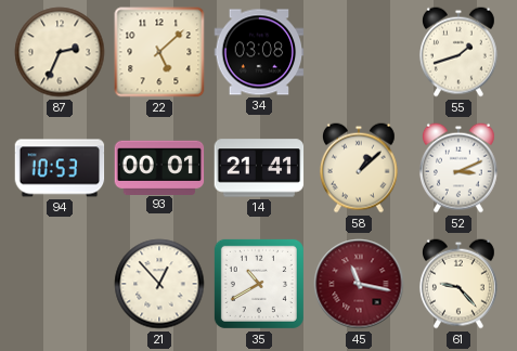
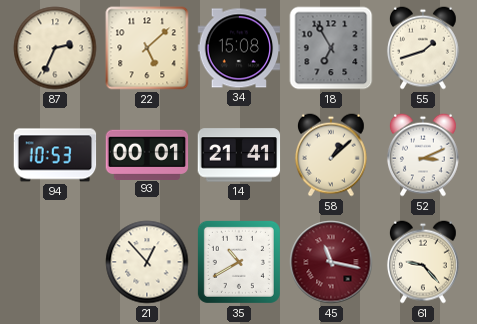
34: 03:08 -> 15:08
18: none -> 6:55
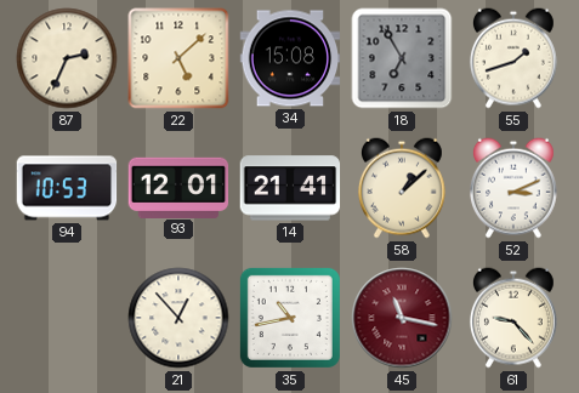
93: 00:01 -> 12:01
35: 10:40 -> 10:43
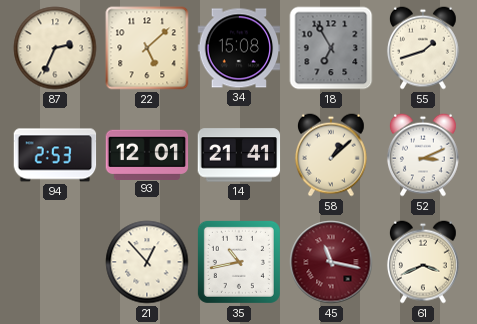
94: 10:53 -> 2:53
61: 9:23 -> 3:41
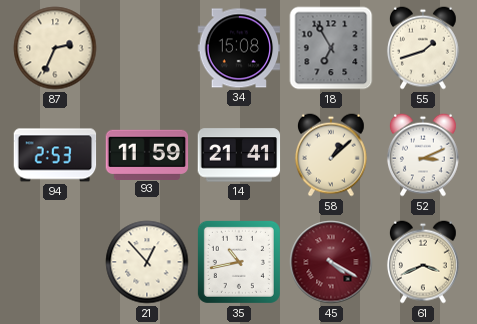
22: 5:08 -> none
93: 12:01 -> 11:59
45: 11:17 -> 4:20
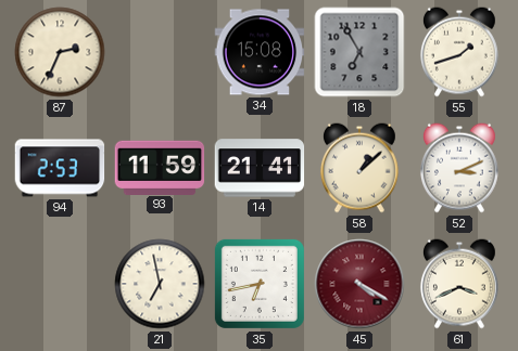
21: 12:53 -> 6:58
35: 10:43 -> 6:43
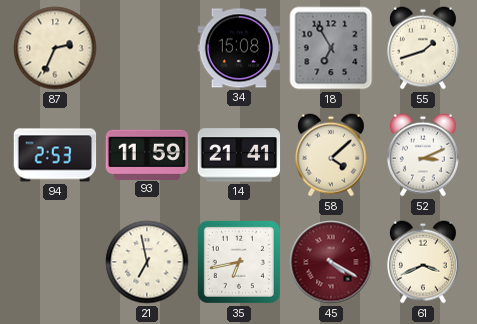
58: 1:08 -> 4:08
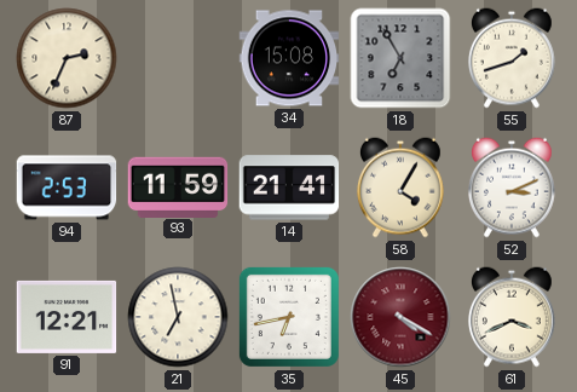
58: 4:08 -> 4:05
91: none -> 12:21
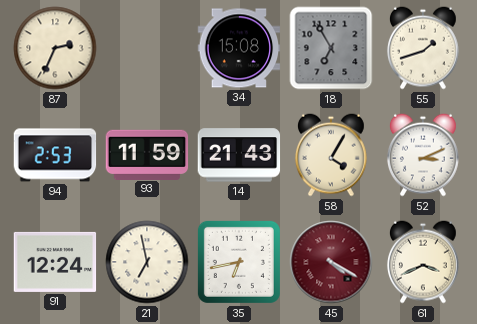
14: 21:41 -> 21:43
91: 12:21 -> 12:24
